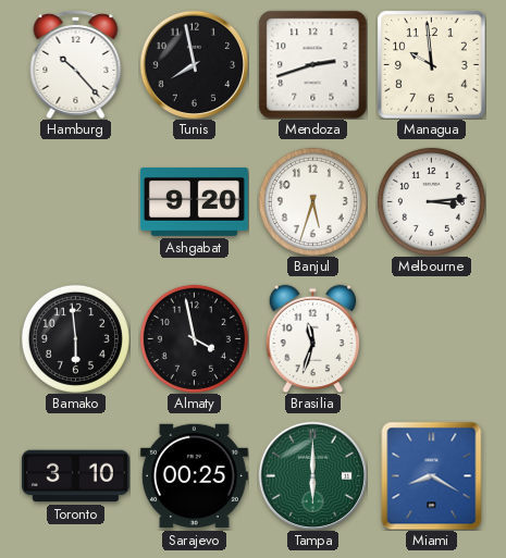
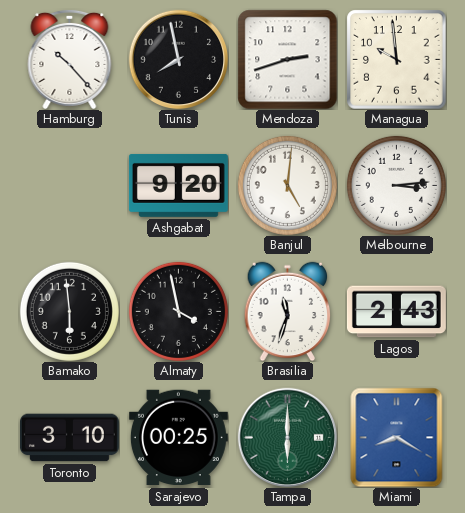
Banjul: 5:33 -> 5:01
Lagos: none -> 2:43
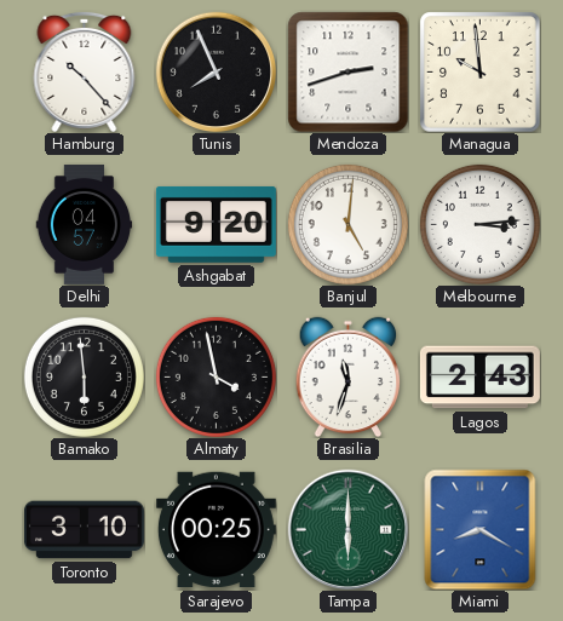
Tunis: 7:58 -> 7:56
Delhi: none -> 04:57
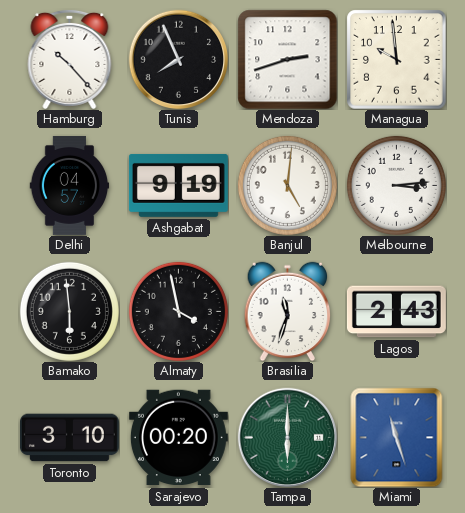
Ashgabat: 9:20 -> 9:19
Sarajevo: 00:25 -> 00:20
Miami: 8:20 -> 11:27
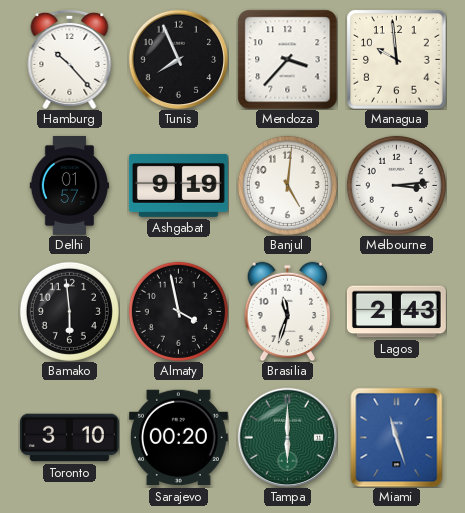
Mendoza: 2:42 -> 3:37
Delhi: 04:57 -> 01:57
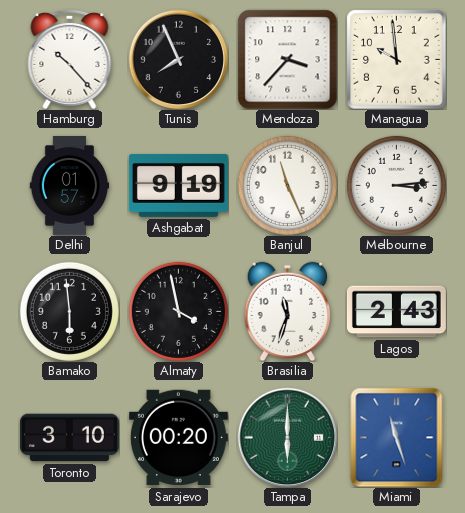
Banjul: 5:01 -> 11:26
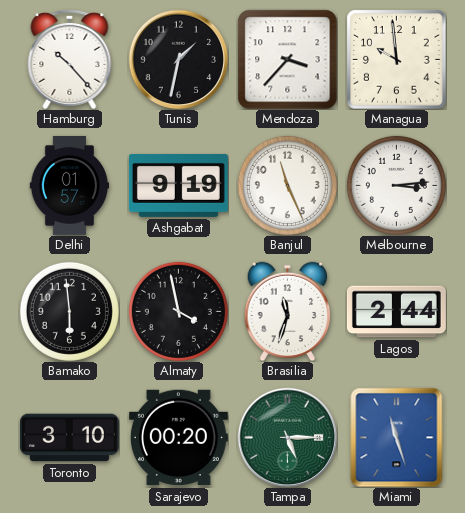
Tunis: 7:56 -> 1:32
Lagos: 2:43 -> 2:44
Tampa: 6:00 -> 5:15
